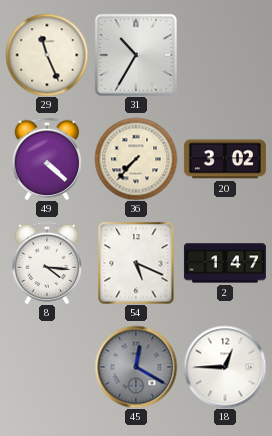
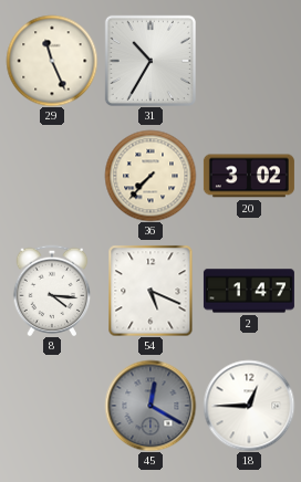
49: 4:22 -> none
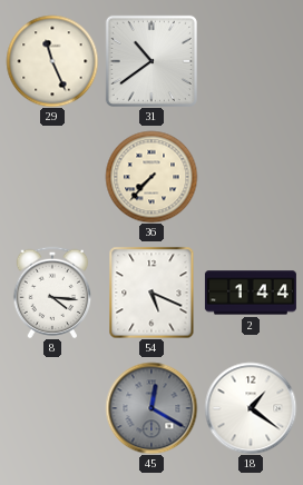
31: 10:35 -> 10:39
20: 3:02 -> none
2: 1:47 -> 1:44
18: 12:45 -> 1:21
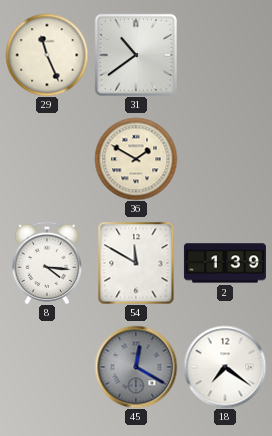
36: 7:37 -> 1:50
54: 5:19 -> 11:50
2: 1:44 -> 1:39
18: 1:21 -> 7:21
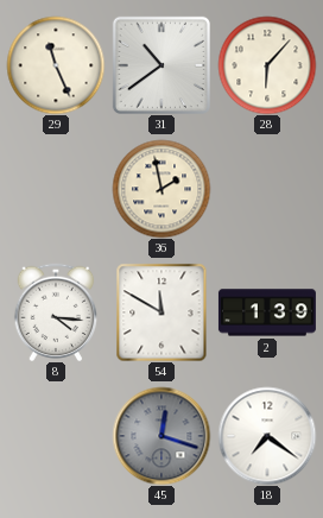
28: none -> 6:07
36: 1:50 -> 1:58
45: 12:20 -> 12:18
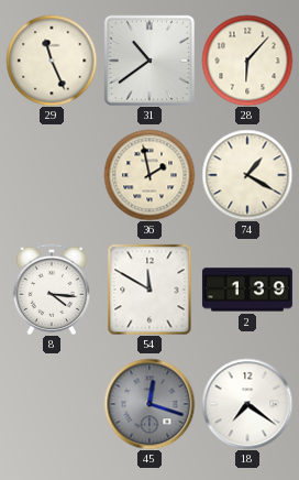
74: none -> 1:20
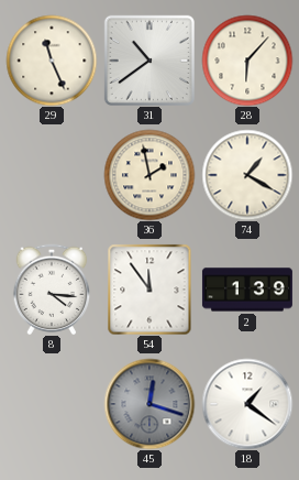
54: 11:50 -> 11:54
18: 7:21 -> 1:21
